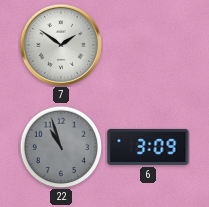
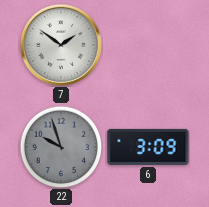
22: 10:57 -> 9:57
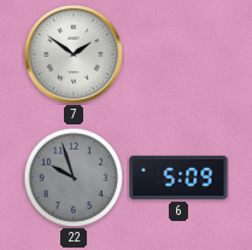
6: 3:09 -> 5:09
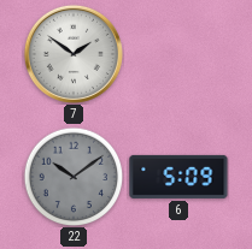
22: 9:57 -> 10:09
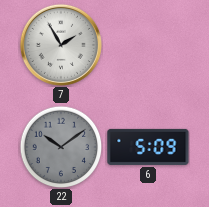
7: 1:51 -> 1:55
